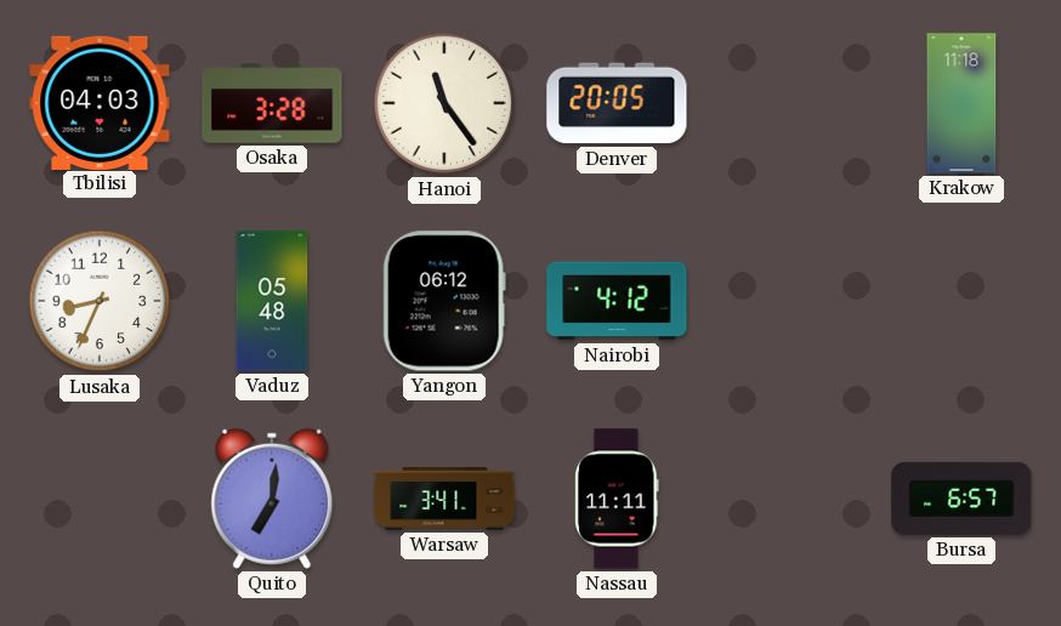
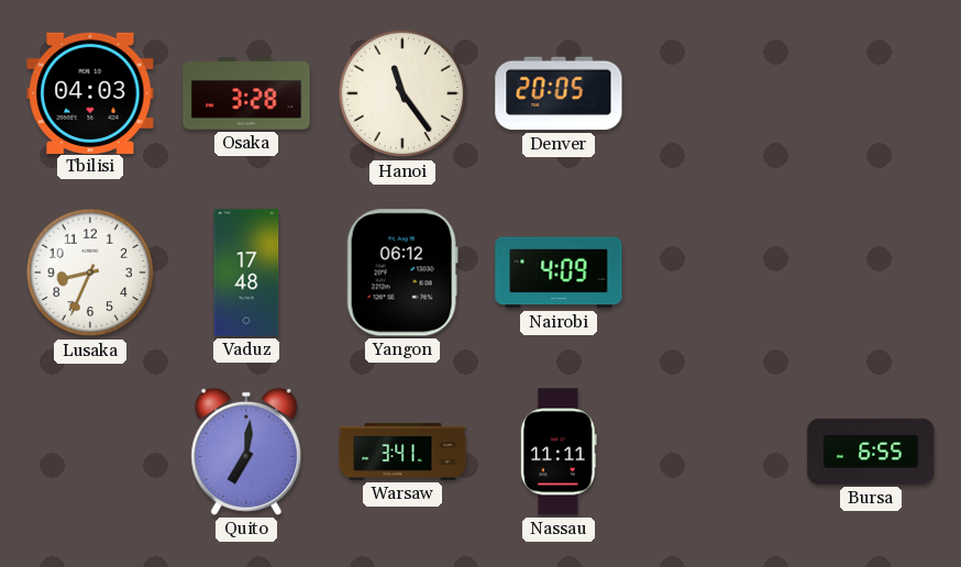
Krakow: 11:18 -> none
Vaduz: 05:48 -> 17:48
Nairobi: 4:12 -> 4:09
Bursa: 6:57 -> 6:55
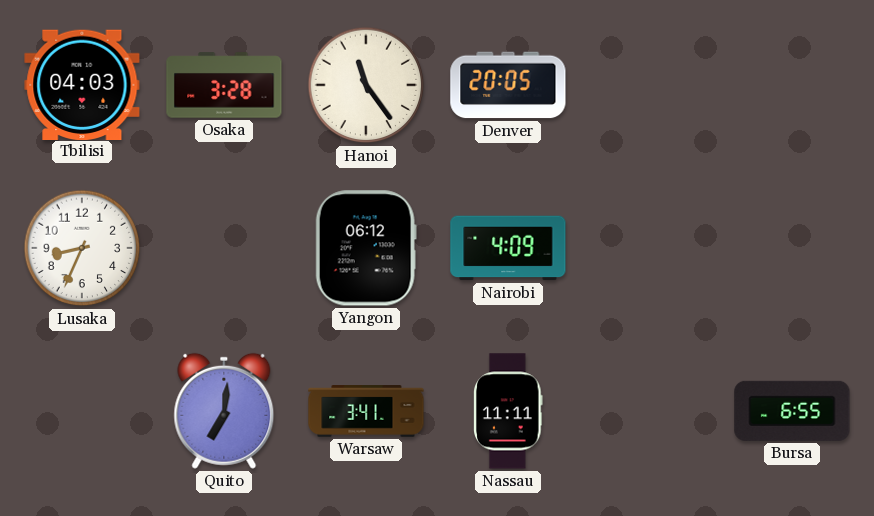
Vaduz: 17:48 -> none
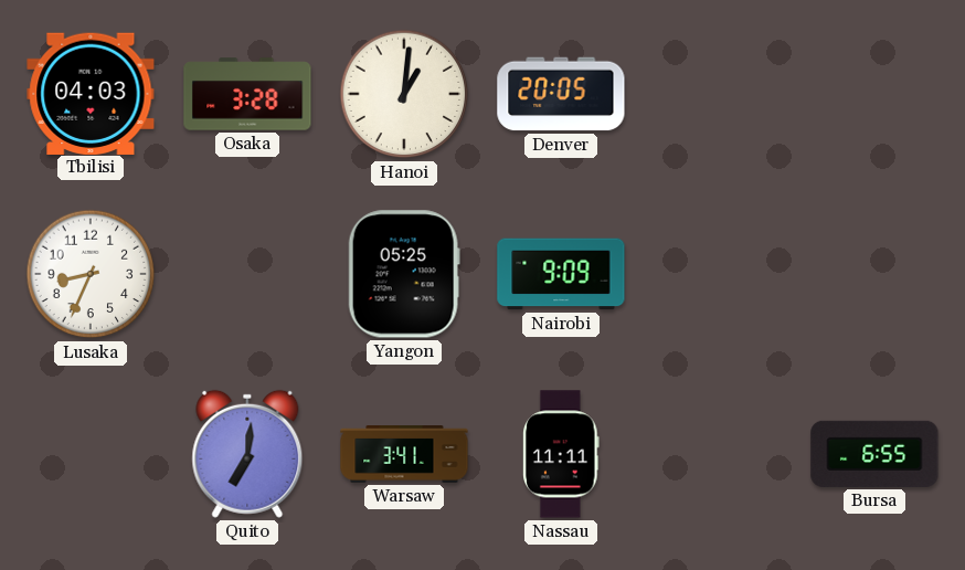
Hanoi: 11:24 -> 1:01
Yangon: 06:12 -> 05:25
Nairobi: 4:09 -> 9:09
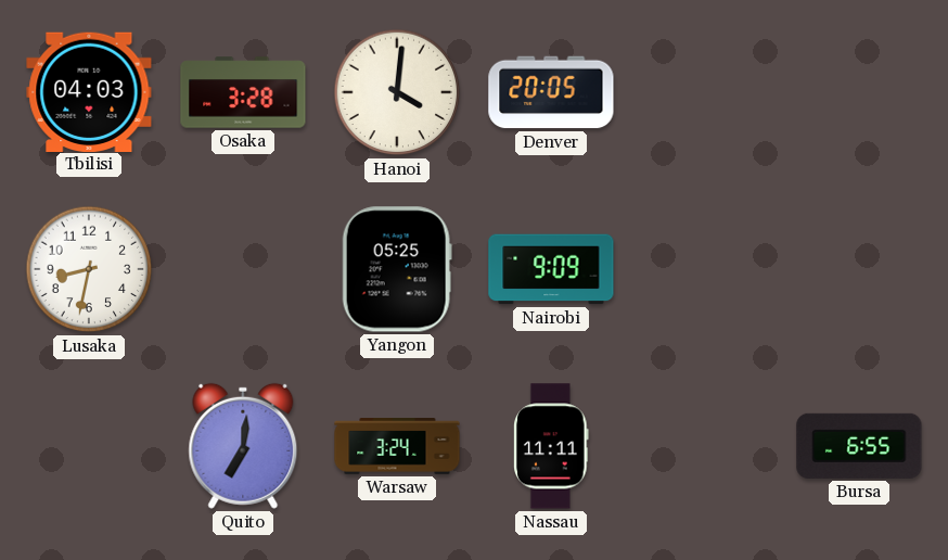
Hanoi: 1:01 -> 4:01
Lusaka: 8:34 -> 8:32
Warsaw: 3:41 -> 3:24
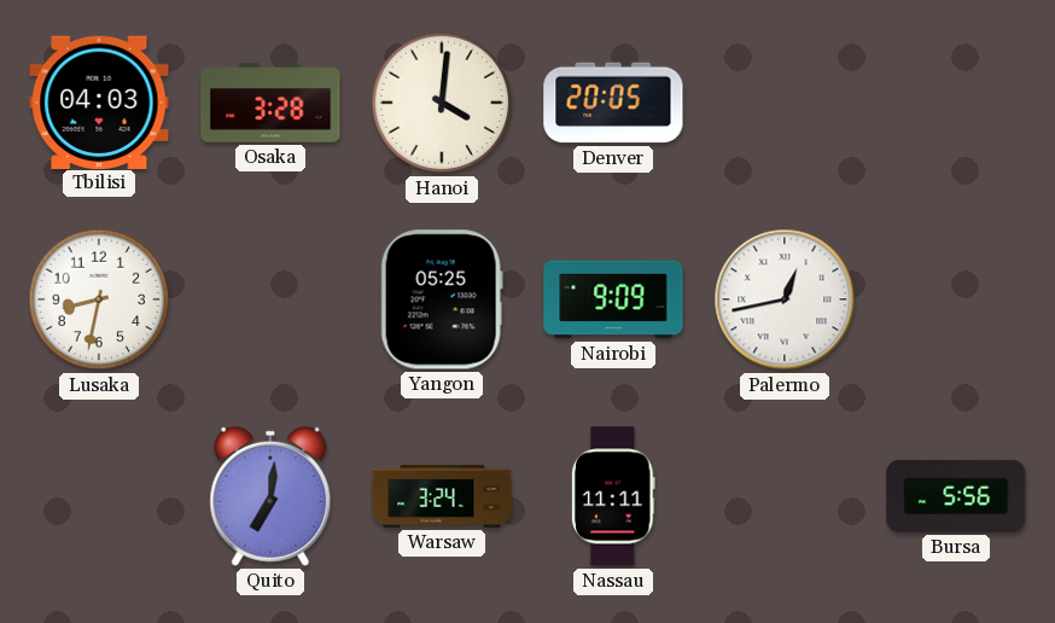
Palermo: none -> 12:43
Bursa: 6:55 -> 5:56
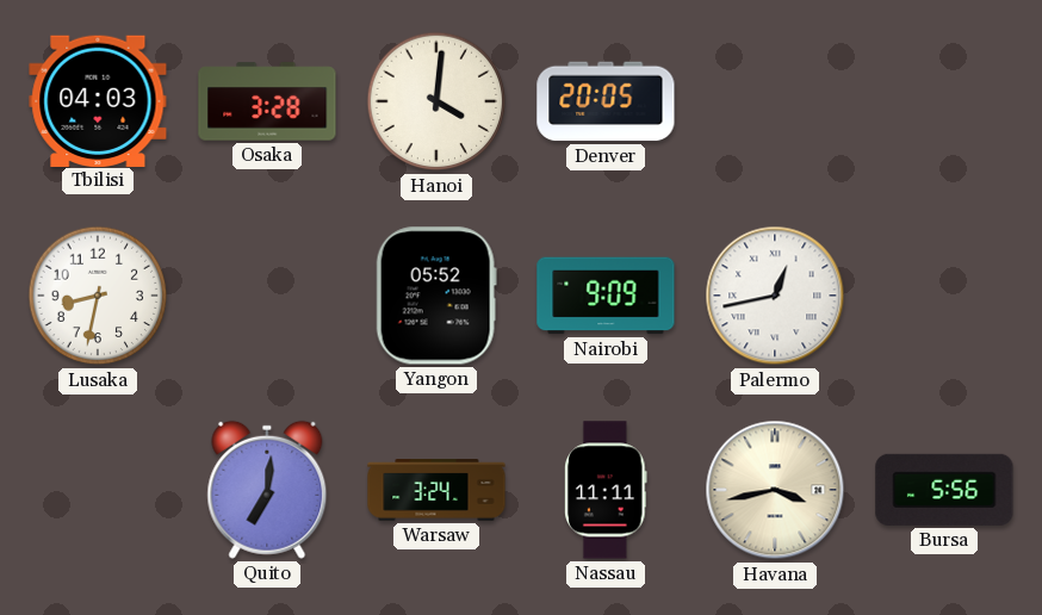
Yangon: 05:25 -> 05:52
Havana: none -> 3:43
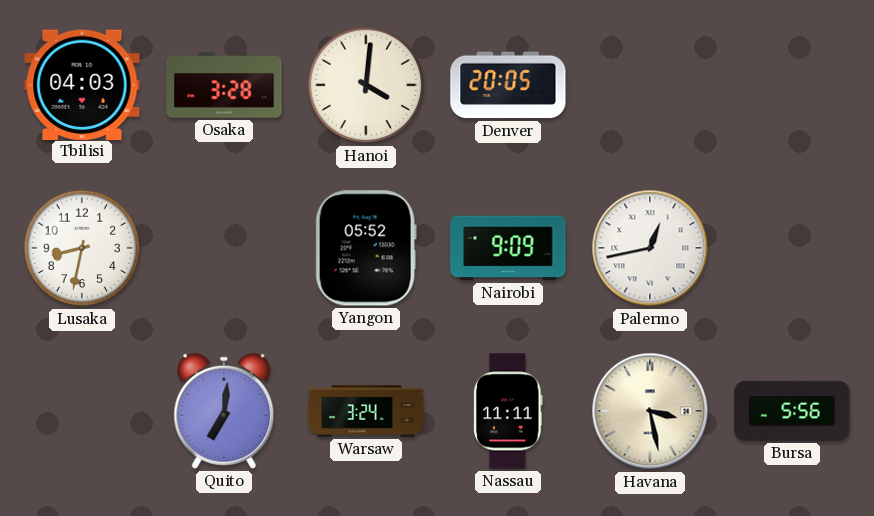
Havana: 3:43 -> 3:28
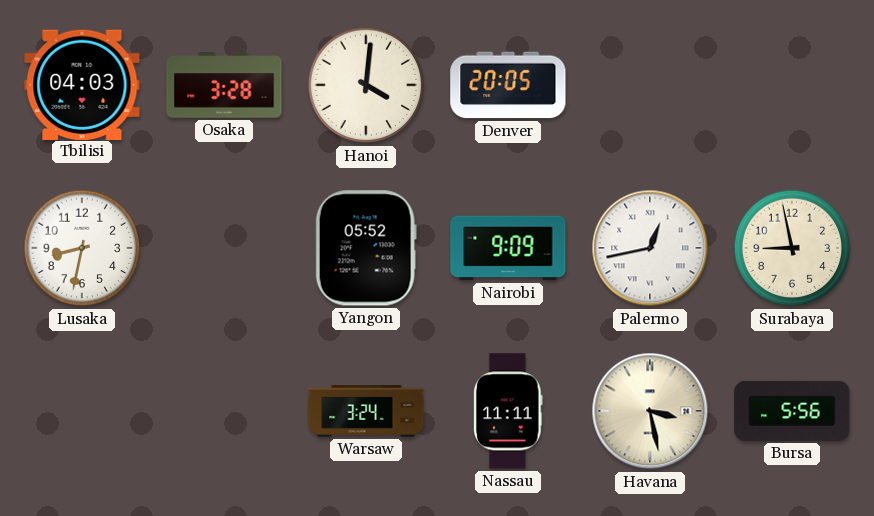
Surabaya: none -> 8:58
Quito: 7:01 -> none
